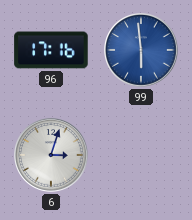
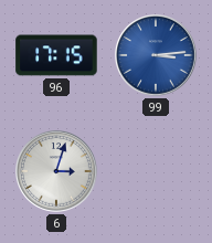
96: 17:16 -> 17:15
99: 5:59 -> 3:14
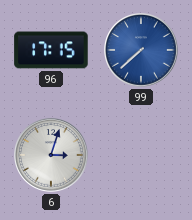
99: 3:14 -> 7:38
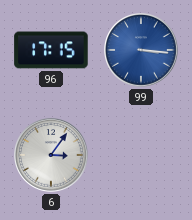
99: 7:38 -> 3:16
6: 3:03 -> 3:06
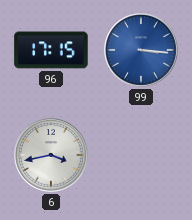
6: 3:06 -> 3:43
